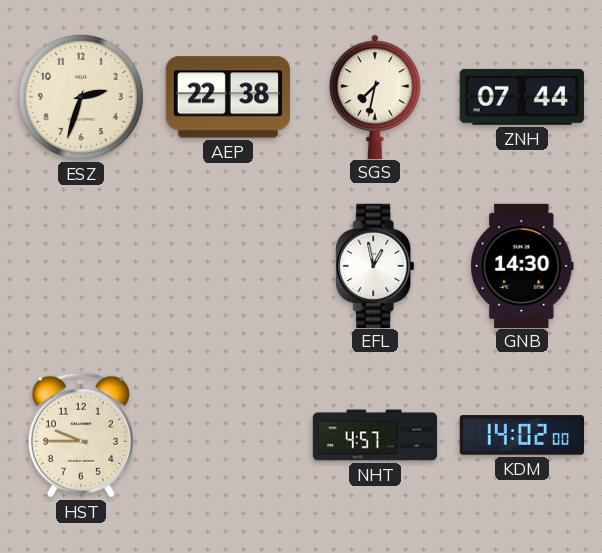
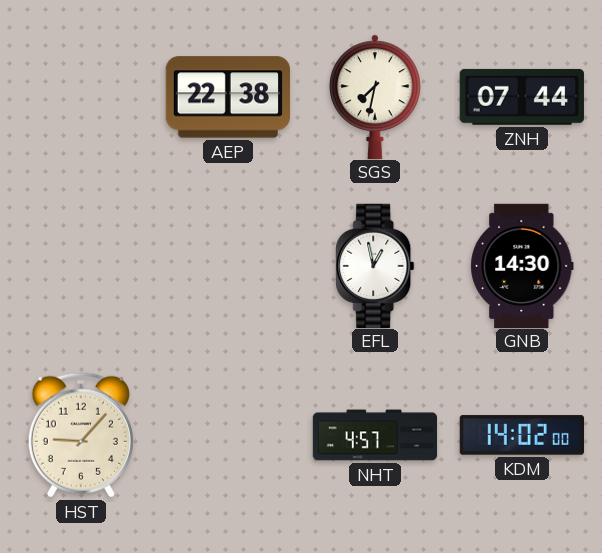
ESZ: 2:33 -> none
HST: 9:45 -> 9:07
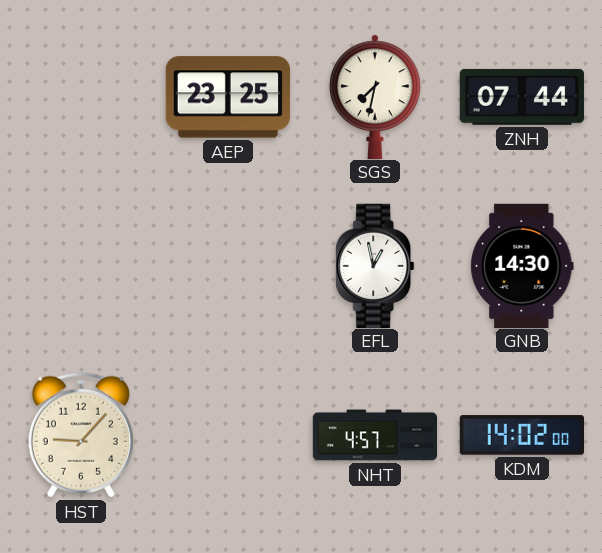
AEP: 22:38 -> 23:25
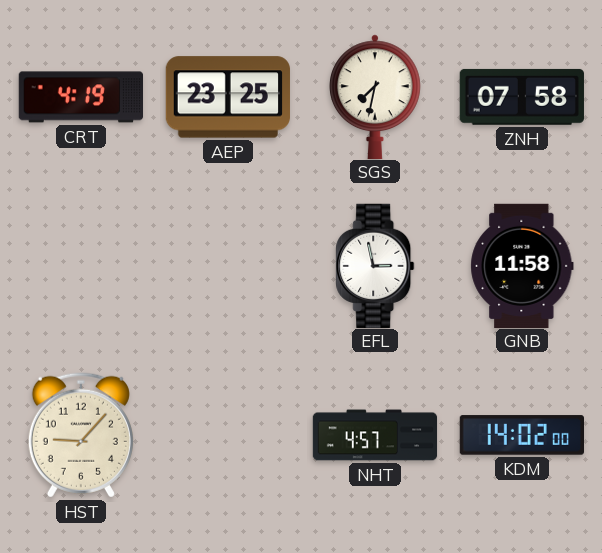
CRT: none -> 4:19
ZNH: 07:44 -> 07:58
EFL: 12:58 -> 2:58
GNB: 14:30 -> 11:58
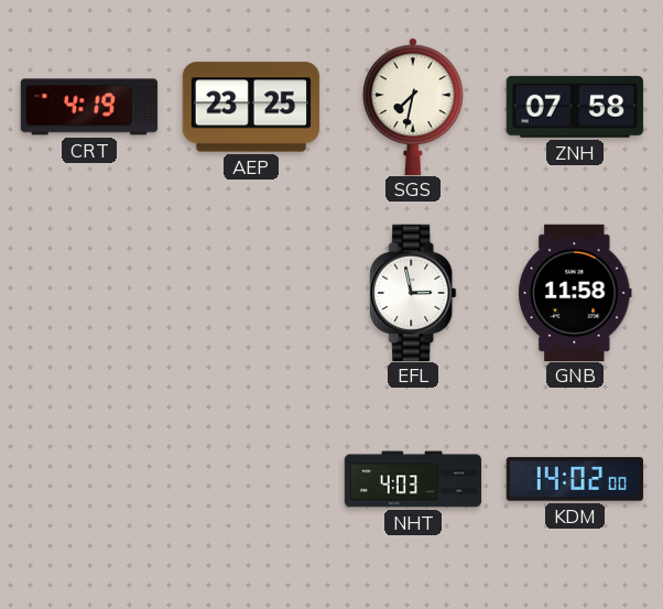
HST: 9:07 -> none
NHT: 4:57 -> 4:03
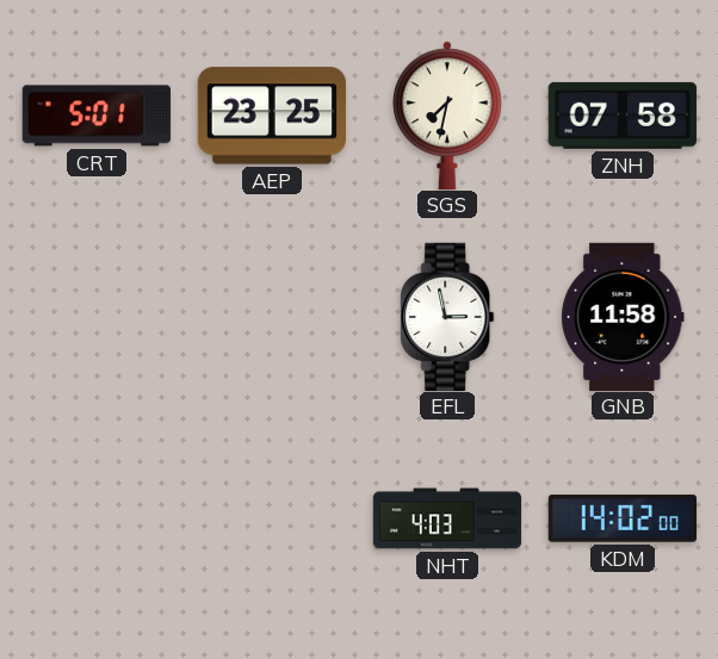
CRT: 4:19 -> 5:01
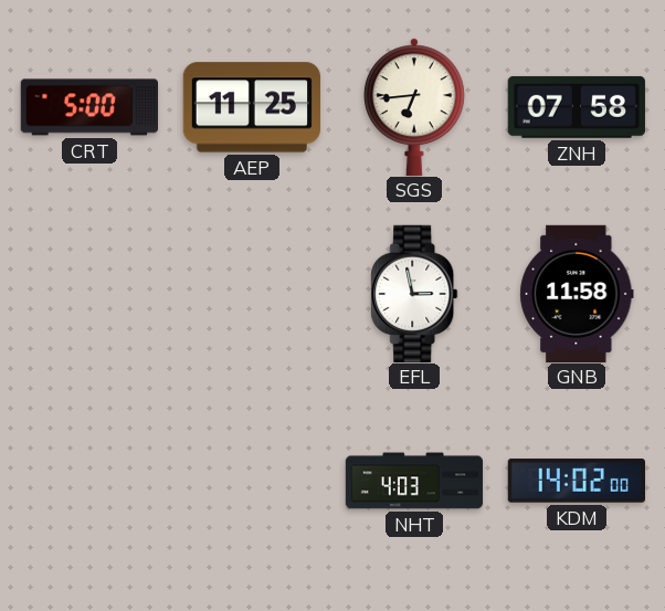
CRT: 5:01 -> 5:00
AEP: 23:25 -> 11:25
SGS: 7:32 -> 6:44
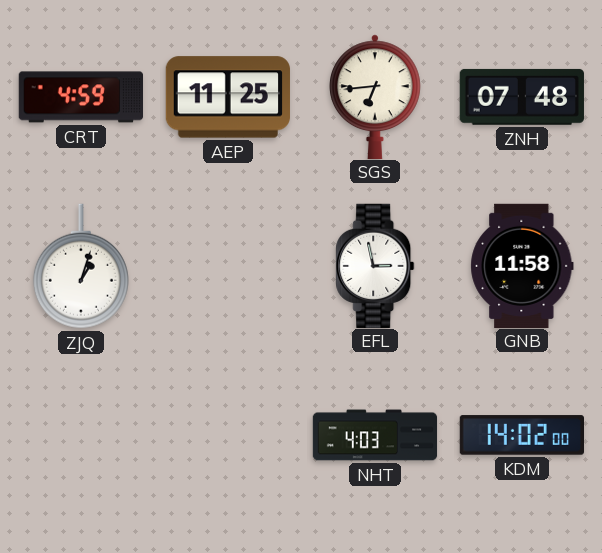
CRT: 5:00 -> 4:59
ZNH: 07:58 -> 07:48
ZJQ: none -> 1:03
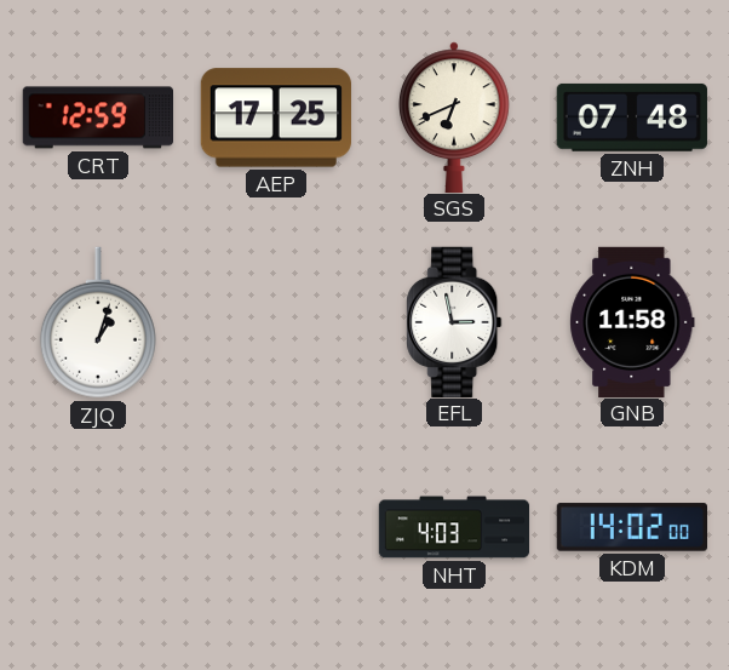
CRT: 4:59 -> 12:59
AEP: 11:25 -> 17:25
SGS: 6:44 -> 6:41
